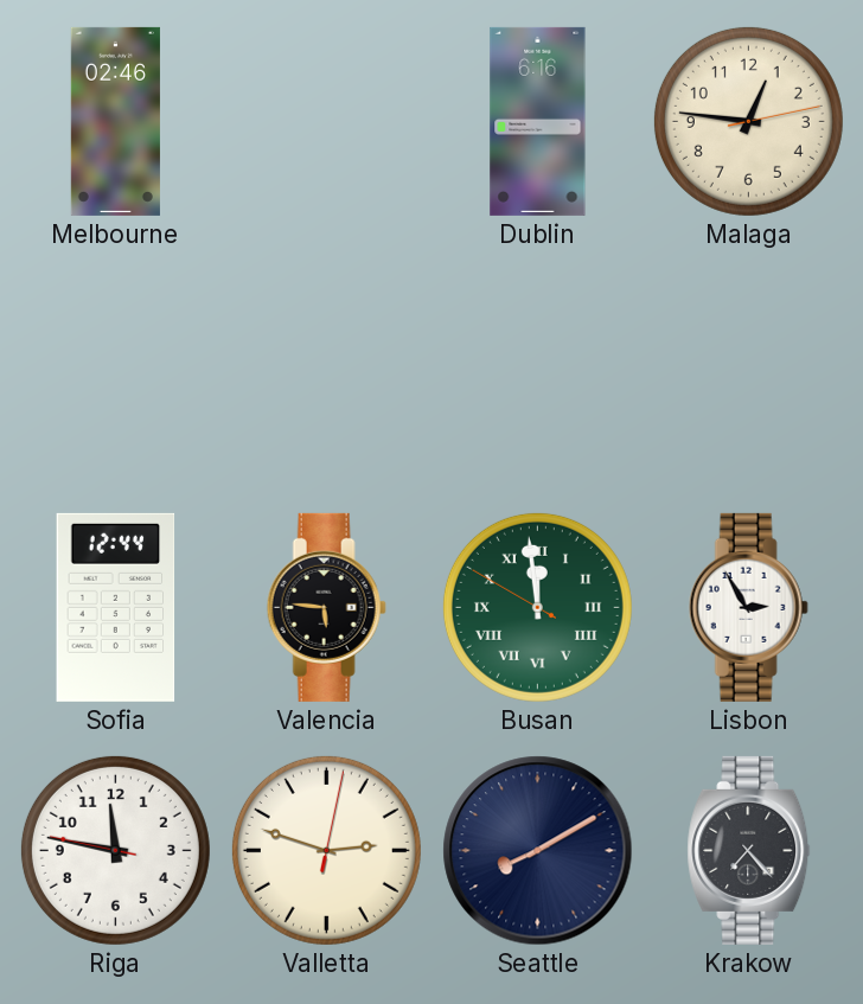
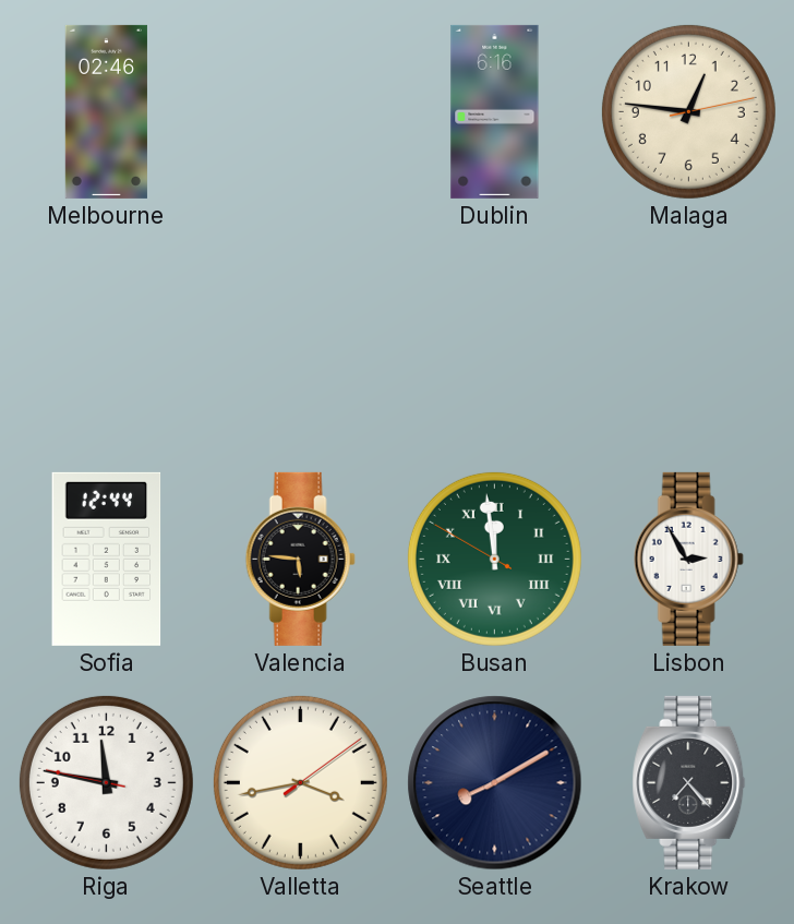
Valletta: 2:48 -> 3:43
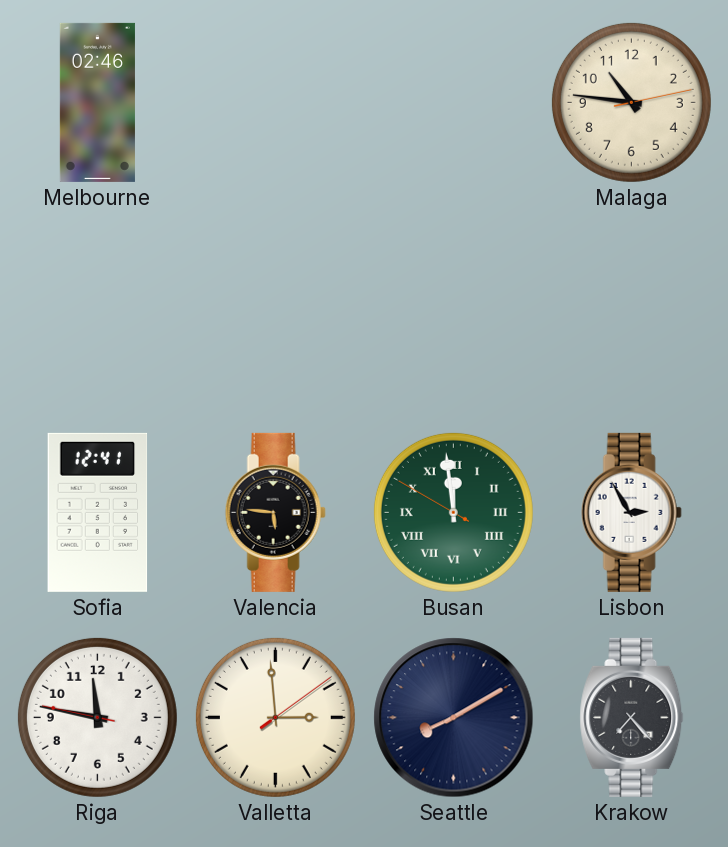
Dublin: 6:16 -> none
Malaga: 12:46 -> 10:46
Sofia: 12:44 -> 12:41
Valletta: 3:43 -> 2:59
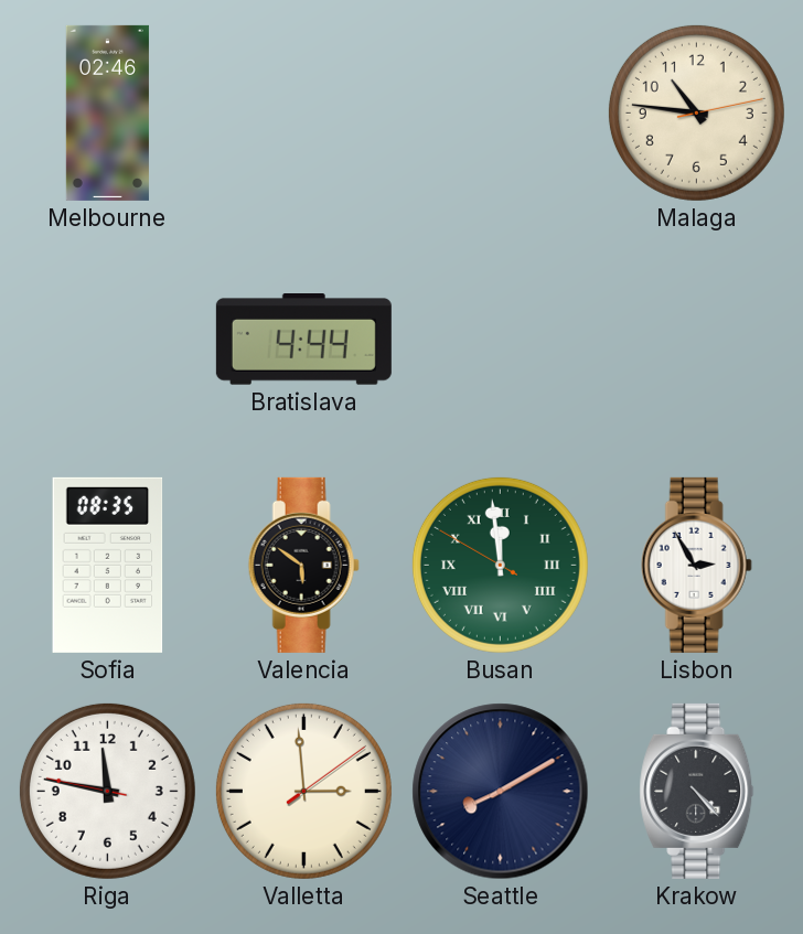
Bratislava: none -> 4:44
Sofia: 12:41 -> 08:35
Valencia: 5:46 -> 5:51
Krakow: 7:23 -> 4:23
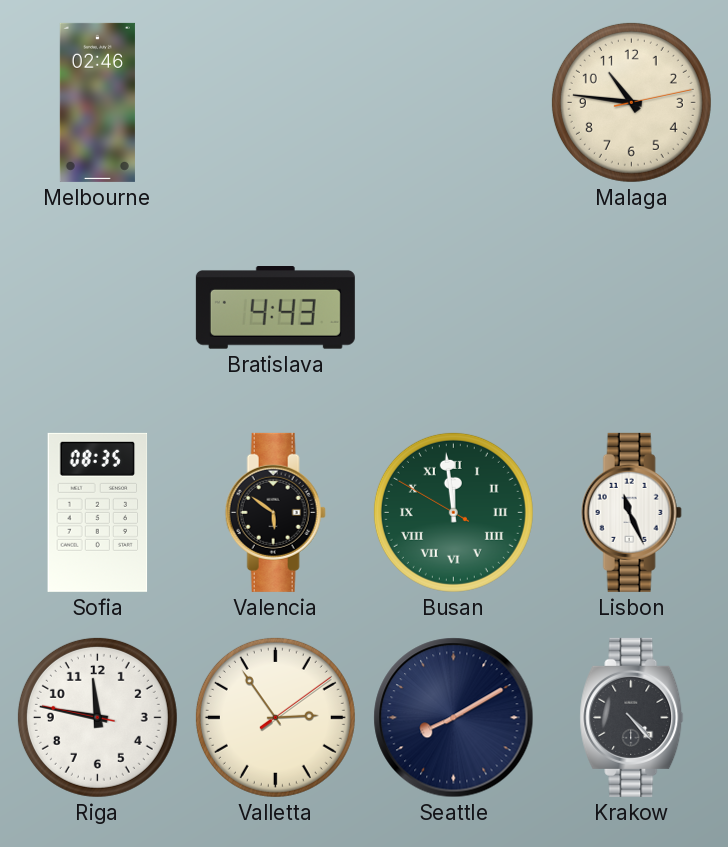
Bratislava: 4:44 -> 4:43
Lisbon: 2:55 -> 11:26
Valletta: 2:59 -> 2:54
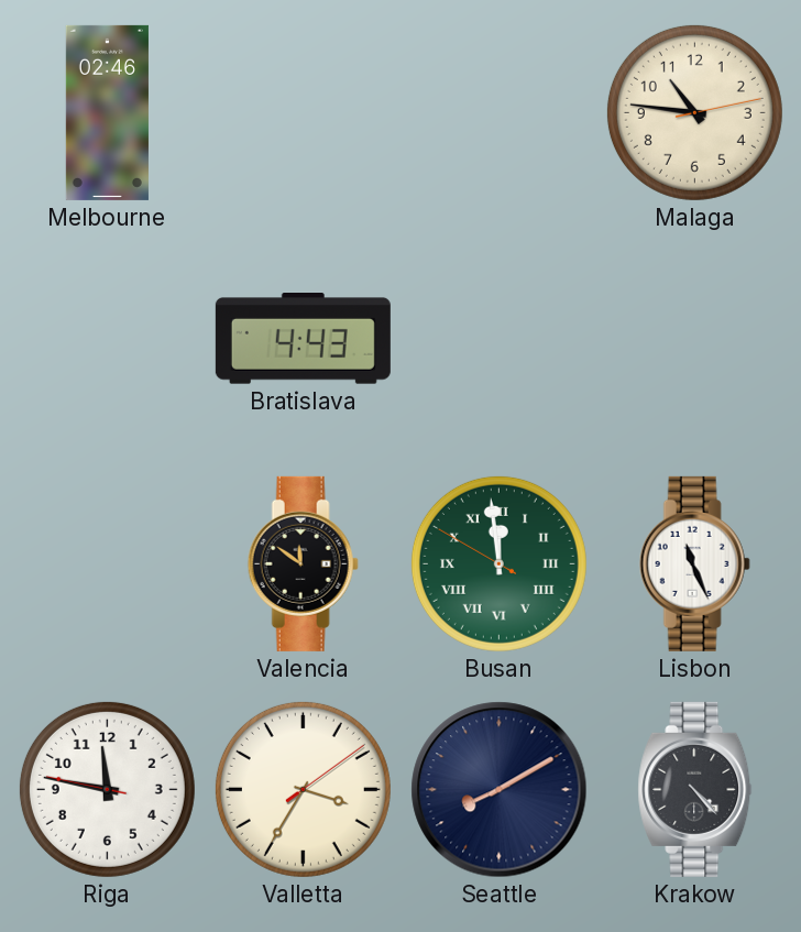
Sofia: 08:35 -> none
Valencia: 5:51 -> 11:51
Valletta: 2:54 -> 3:35
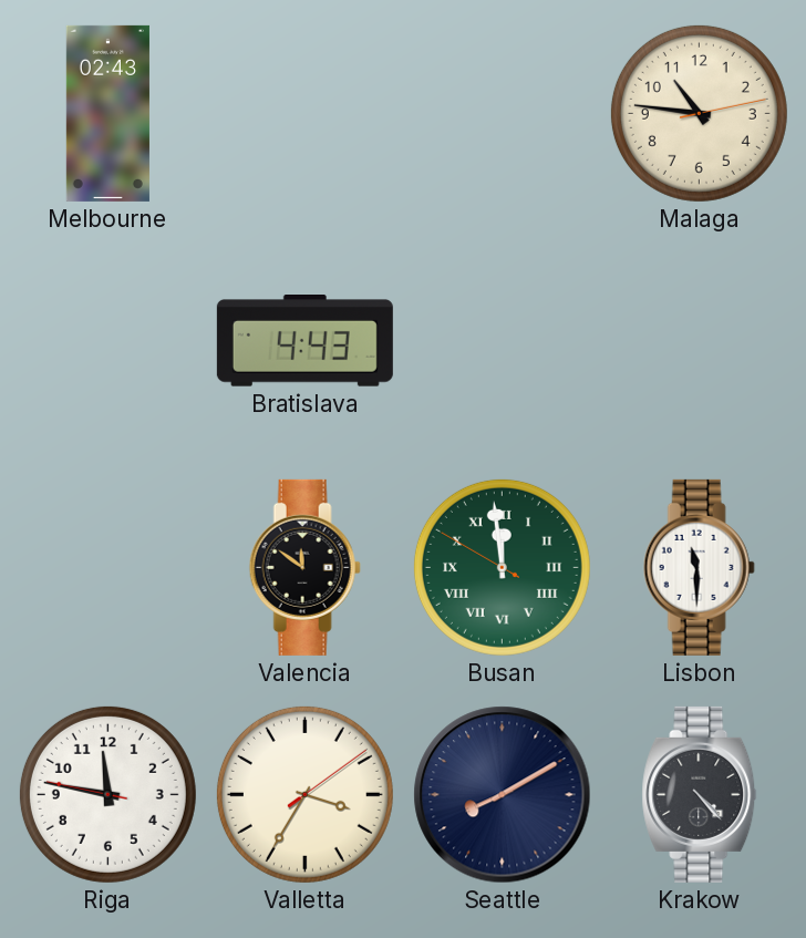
Melbourne: 02:46 -> 02:43
Lisbon: 11:26 -> 11:30
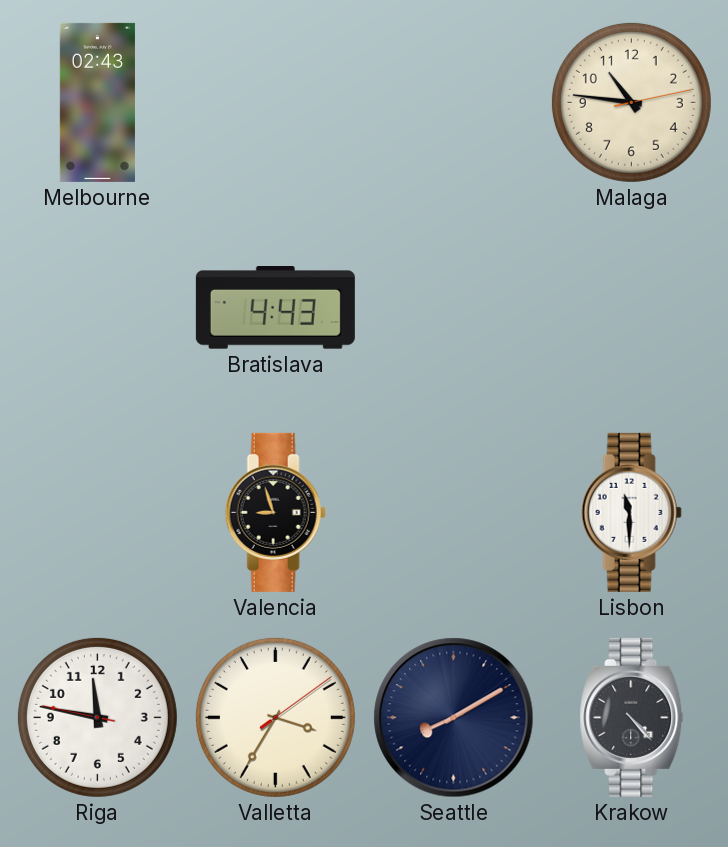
Valencia: 11:51 -> 8:57
Busan: 11:58 -> none
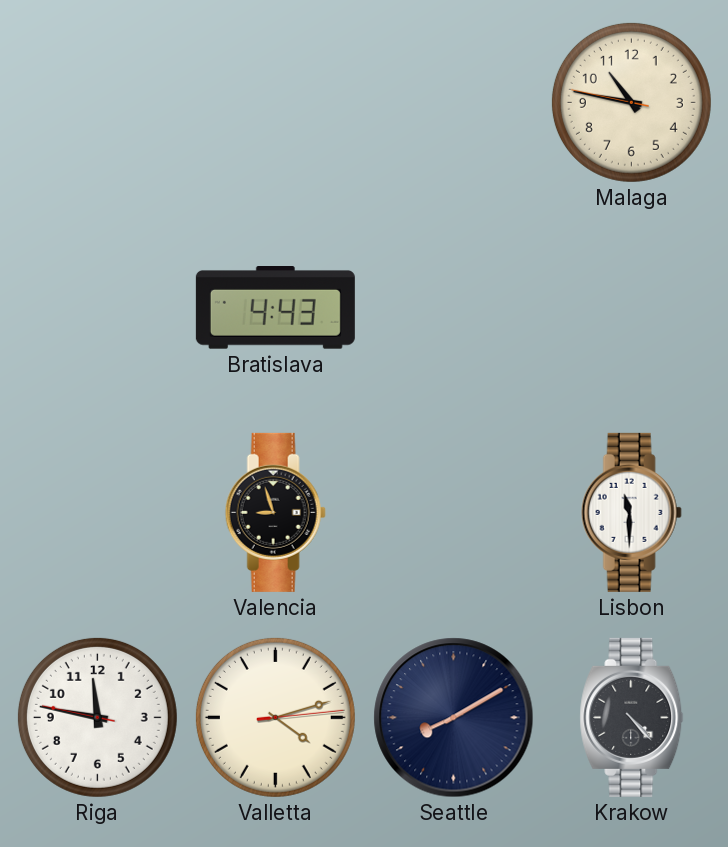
Melbourne: 02:43 -> none
Malaga: 10:46:13 -> 10:46:47
Valletta: 3:35 -> 4:12
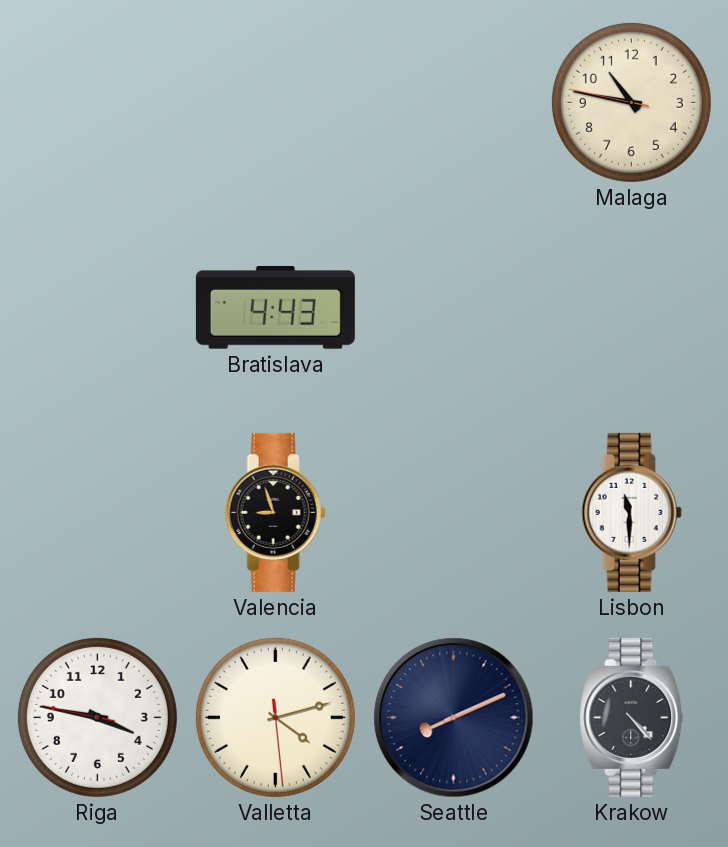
Riga: 11:46 -> 3:46
Valletta: 4:12:14 -> 4:12:29
Seattle: 8:10 -> 8:11
